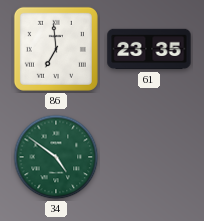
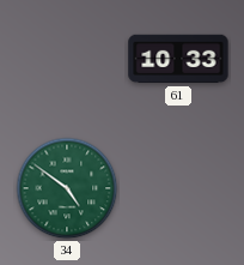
86: 6:59 -> none
61: 23:35 -> 10:33
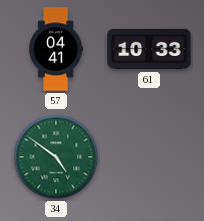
57: none -> 04:41
